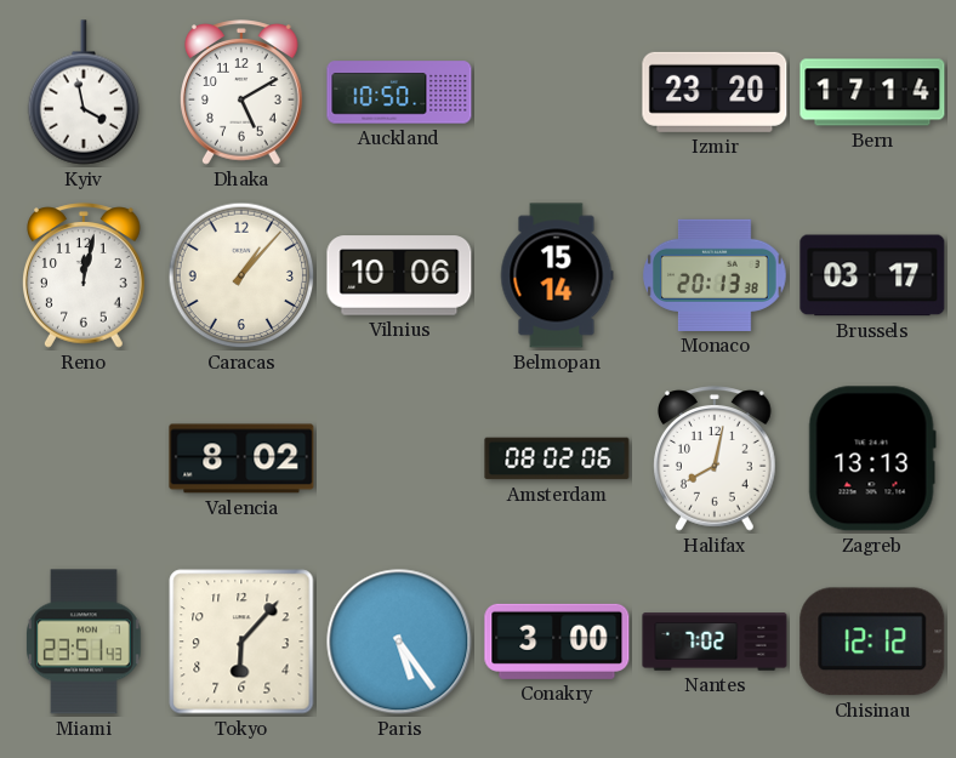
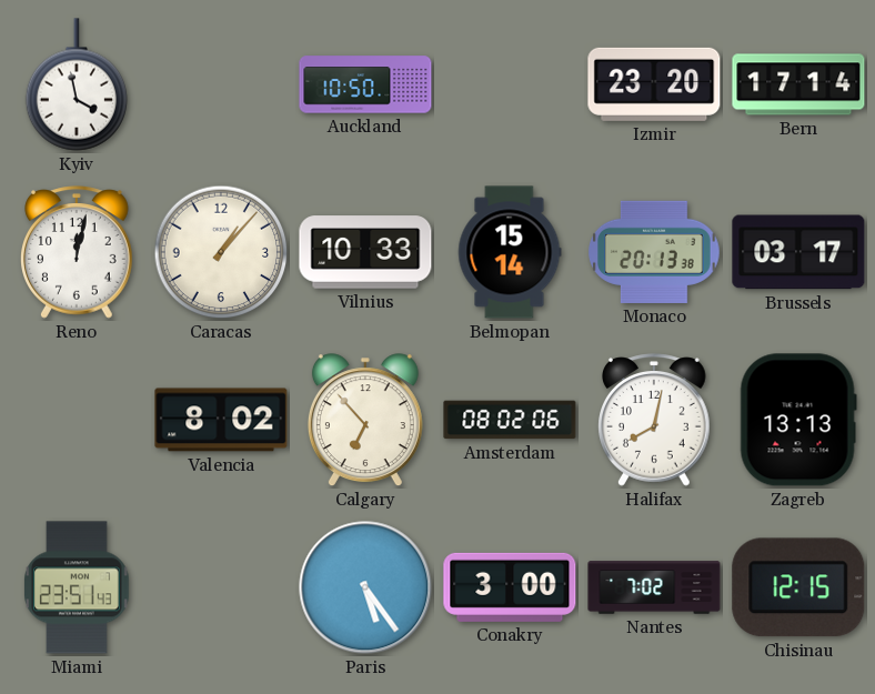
Dhaka: 5:10 -> none
Vilnius: 10:06 -> 10:33
Calgary: none -> 6:53
Tokyo: 6:07 -> none
Chisinau: 12:12 -> 12:15
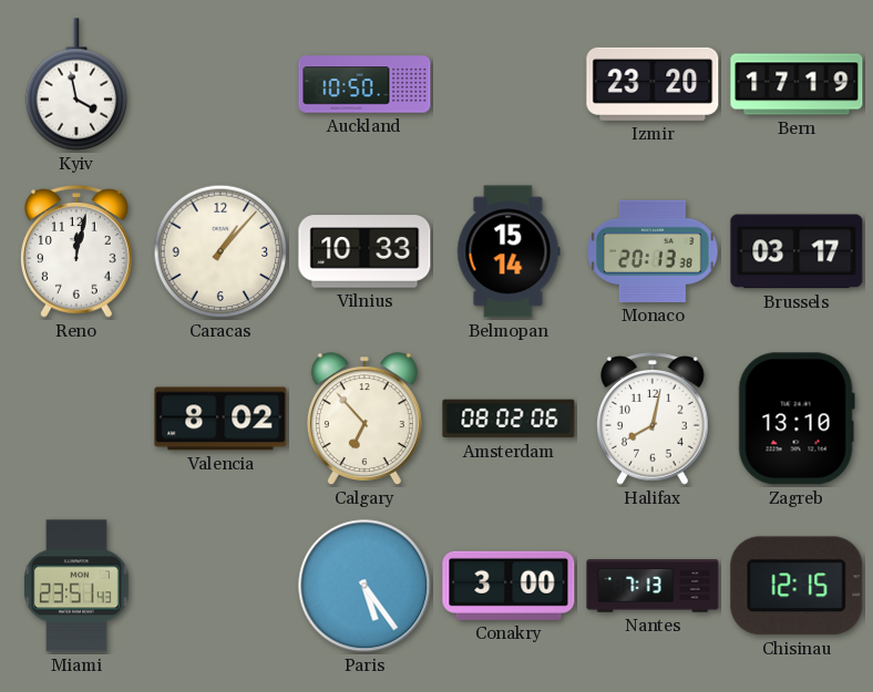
Bern: 17:14 -> 17:19
Zagreb: 13:13 -> 13:10
Nantes: 7:02 -> 7:13
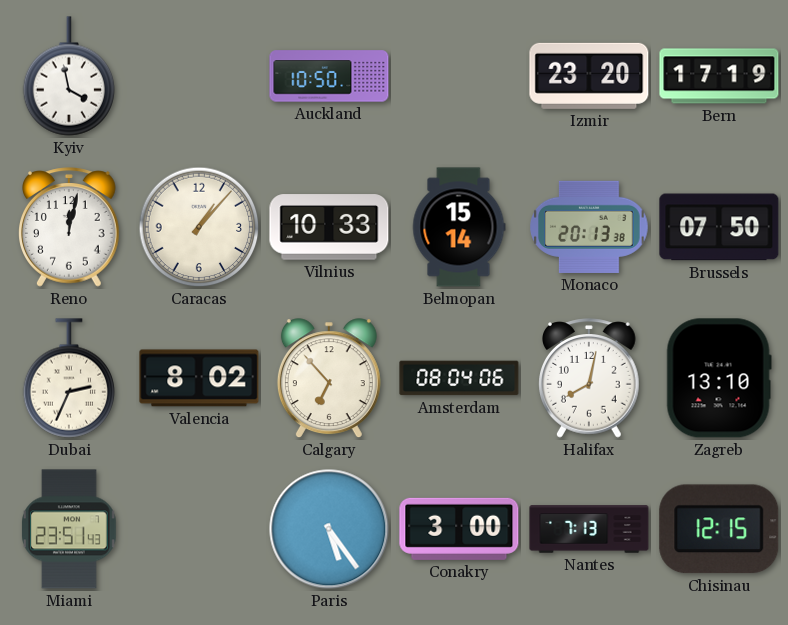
Brussels: 03:17 -> 07:50
Dubai: none -> 2:34
Amsterdam: 08:02 -> 08:04
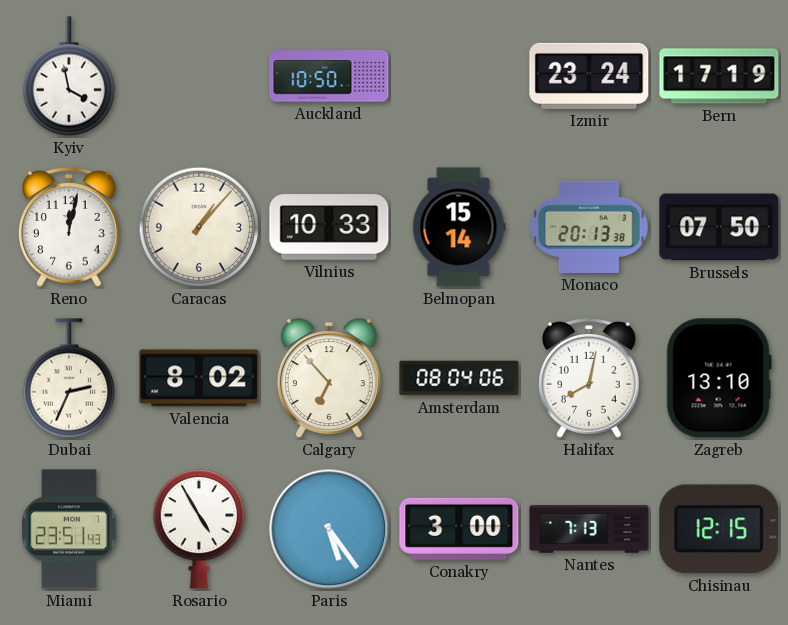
Izmir: 23:20 -> 23:24
Rosario: none -> 4:55
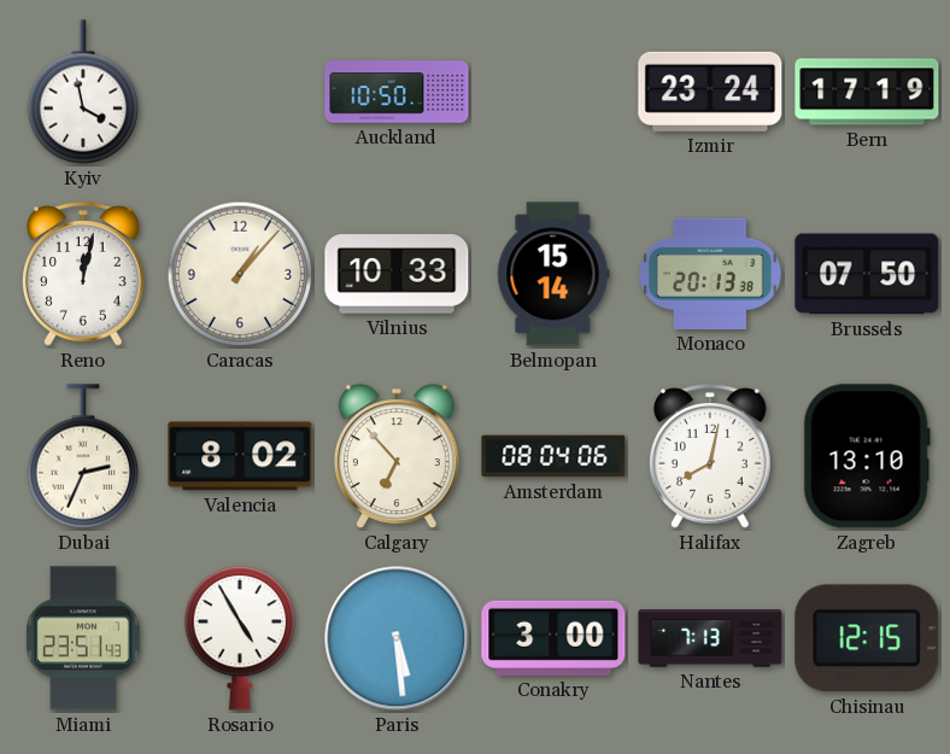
Paris: 5:24 -> 5:29
